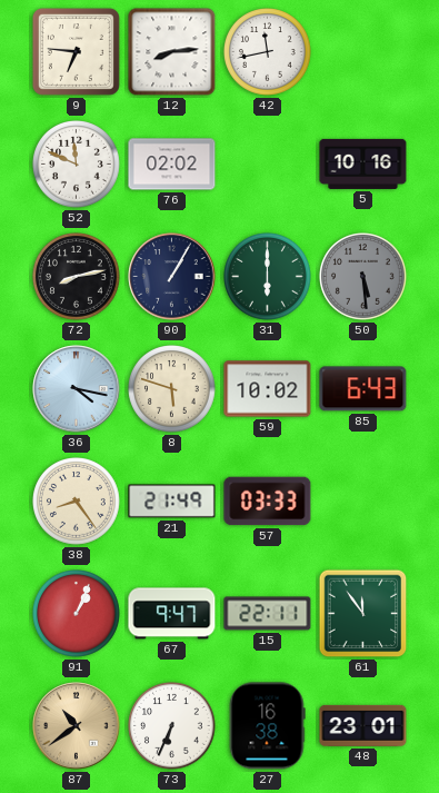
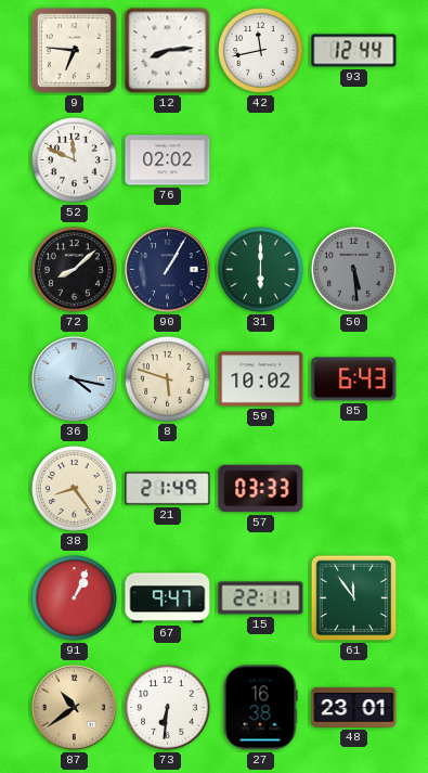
93: none -> 12:44
5: 10:16 -> none
72: 8:13 -> 8:08
73: 6:34 -> 6:31
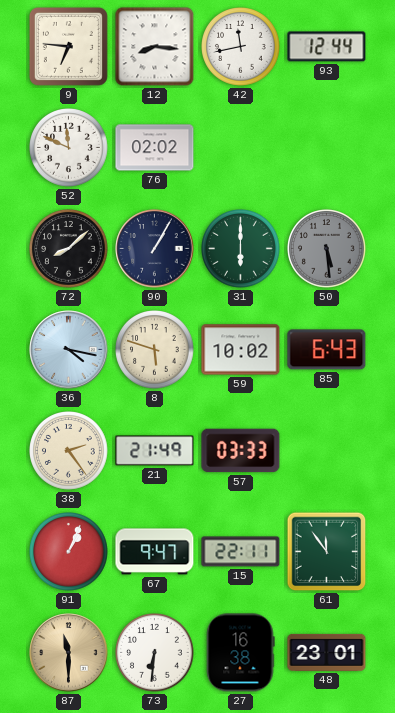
12: 8:14 -> 8:16
38: 8:24 -> 2:24
87: 10:39 -> 11:30
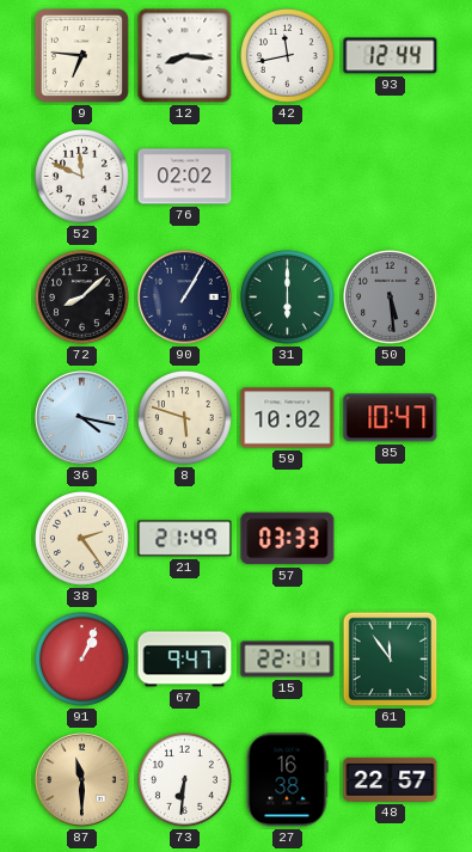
85: 6:43 -> 10:47
48: 23:01 -> 22:57
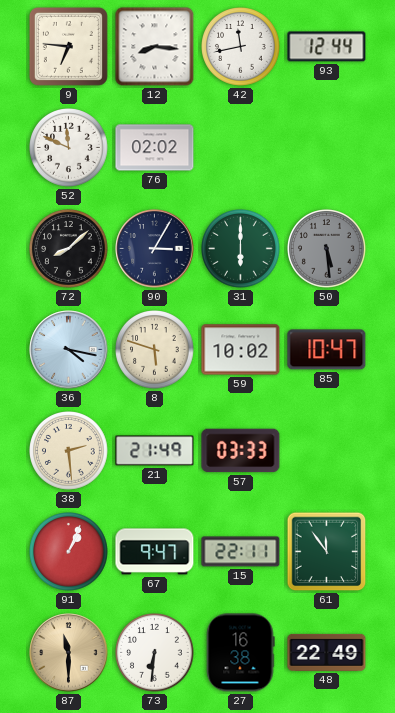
90: 1:05 -> 3:05
38: 2:24 -> 2:29
48: 22:57 -> 22:49
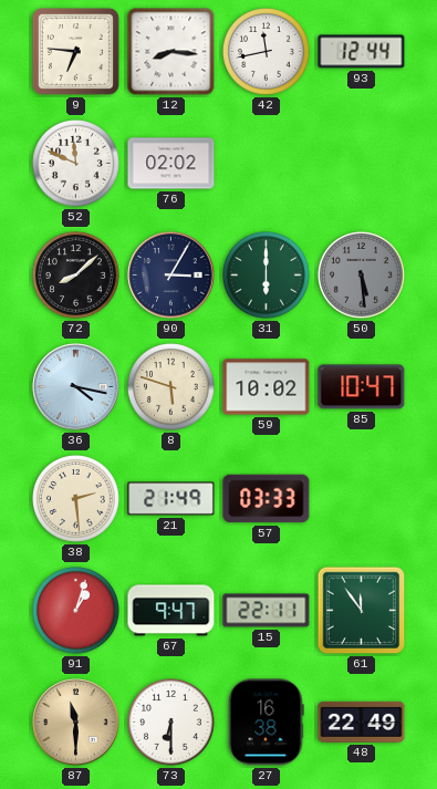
91: 1:04 -> 1:03
73: 6:31 -> 6:30
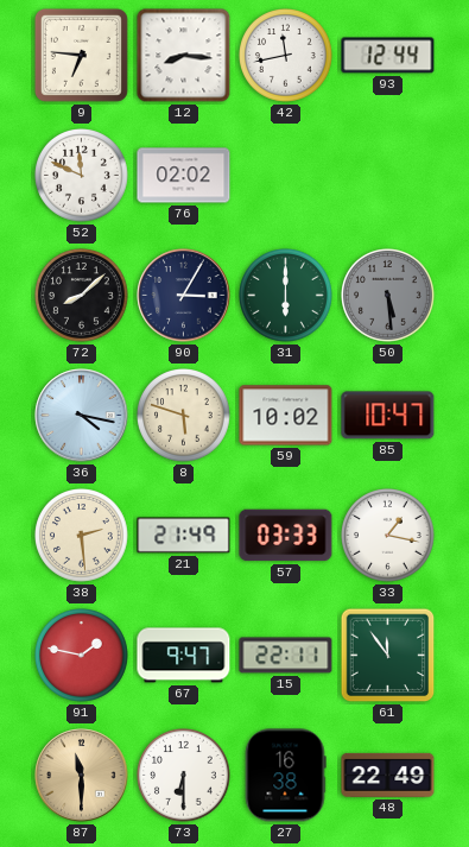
33: none -> 1:17
91: 1:03 -> 1:47
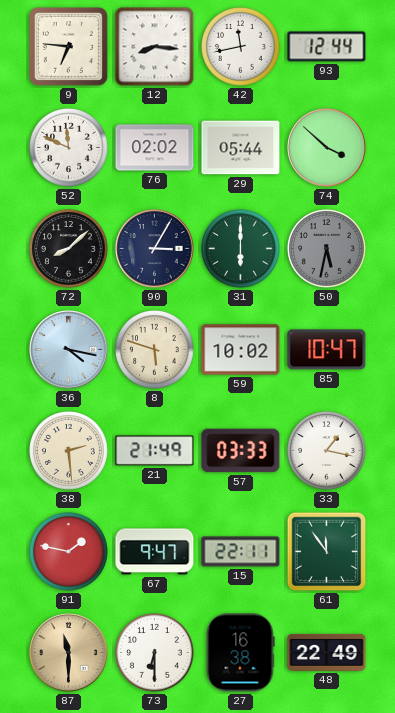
29: none -> 05:44
74: none -> 3:52
50: 5:29 -> 5:32
